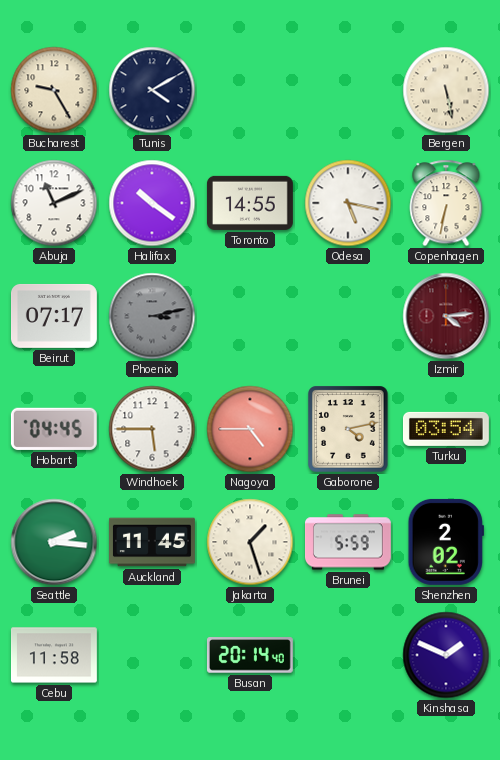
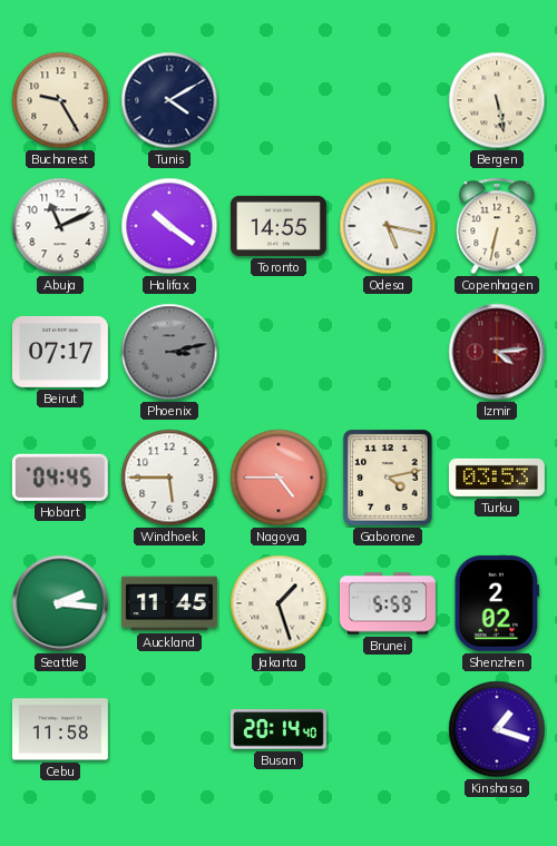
Turku: 03:54 -> 03:53
Kinshasa: 1:49 -> 1:18
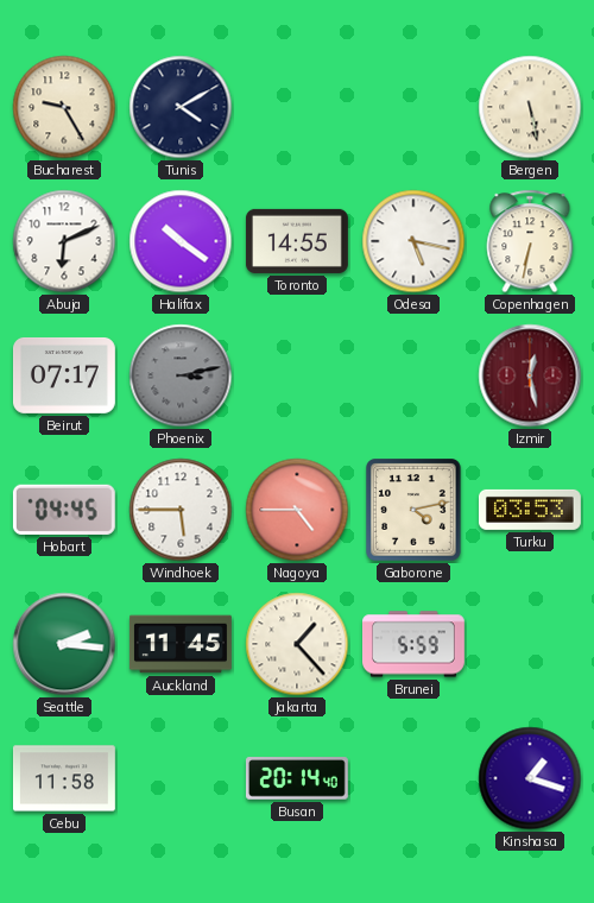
Abuja: 11:11 -> 6:11
Izmir: 4:14 -> 12:28
Jakarta: 1:27 -> 1:23
Shenzhen: 2:02 -> none
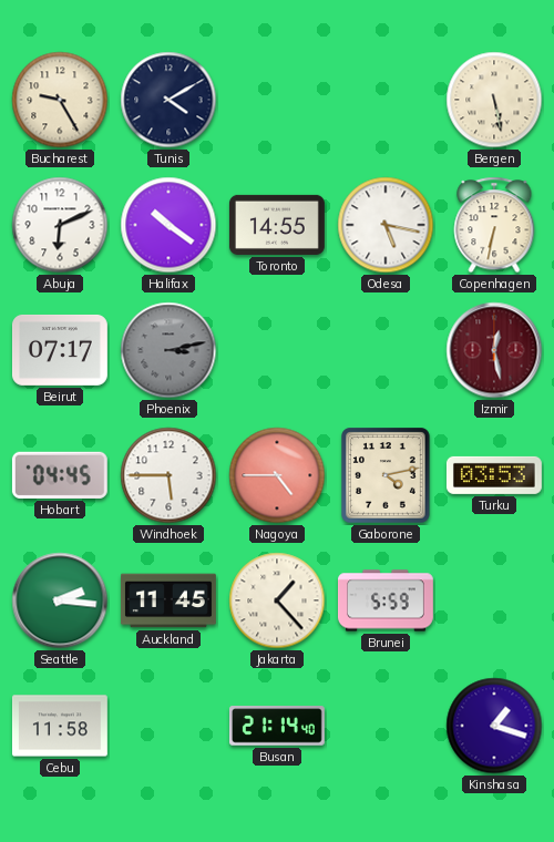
Busan: 20:14 -> 21:14
